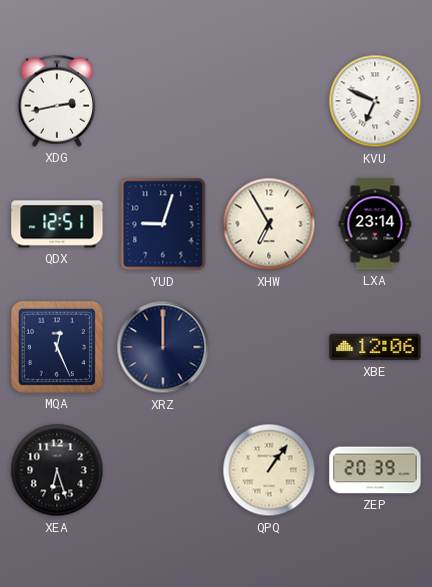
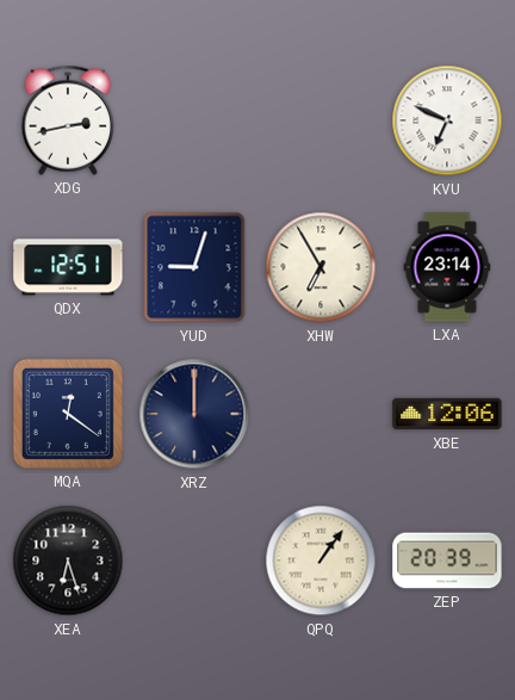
MQA: 12:26 -> 12:21
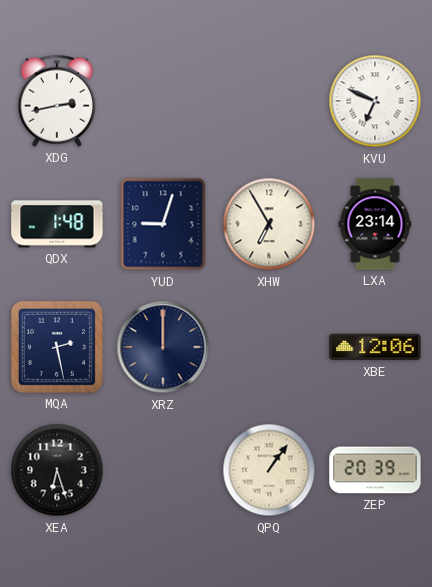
QDX: 12:51 -> 1:48
MQA: 12:21 -> 2:28
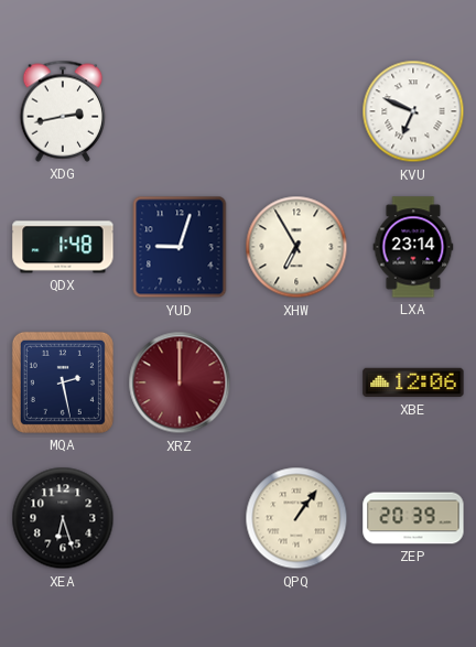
XRZ dial: navy -> burgundy
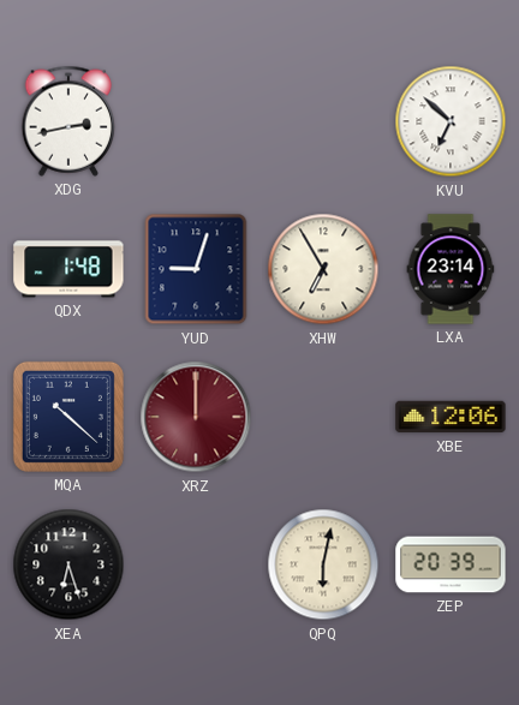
KVU: 6:49 -> 6:52
MQA: 2:28 -> 10:22
QPQ: 1:06 -> 6:02
